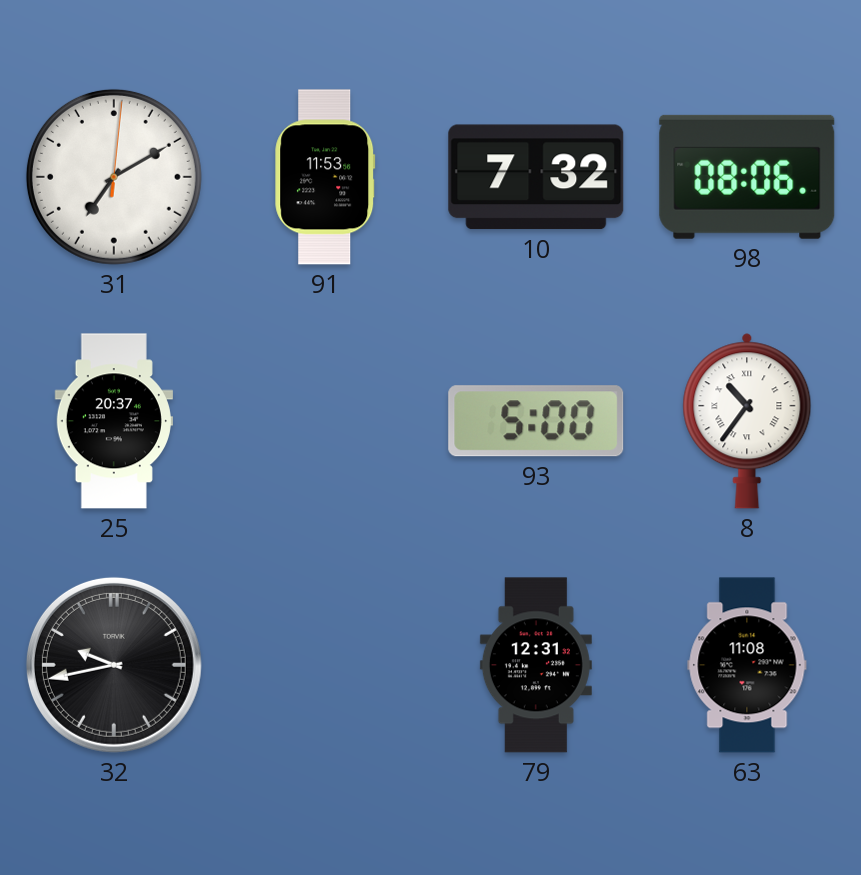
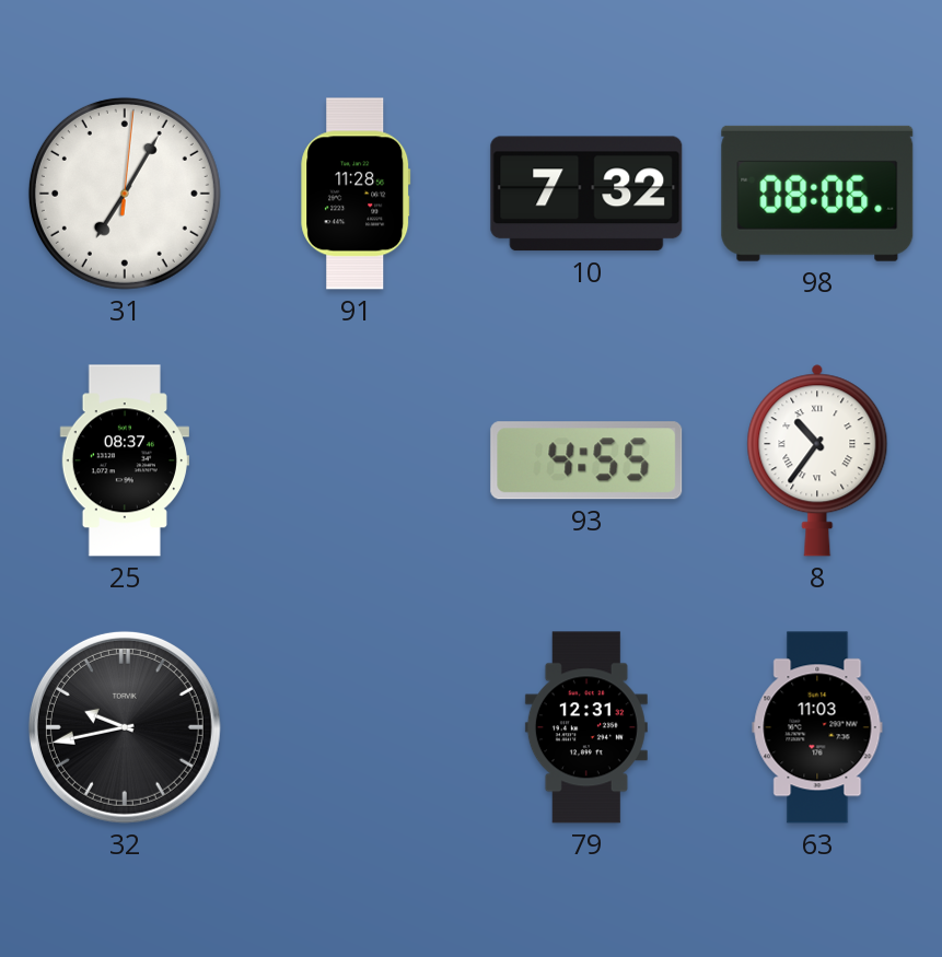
31: 7:10 -> 7:05
91: 11:53 -> 11:28
25: 20:37 -> 08:37
93: 5:00 -> 4:55
63: 11:08 -> 11:03
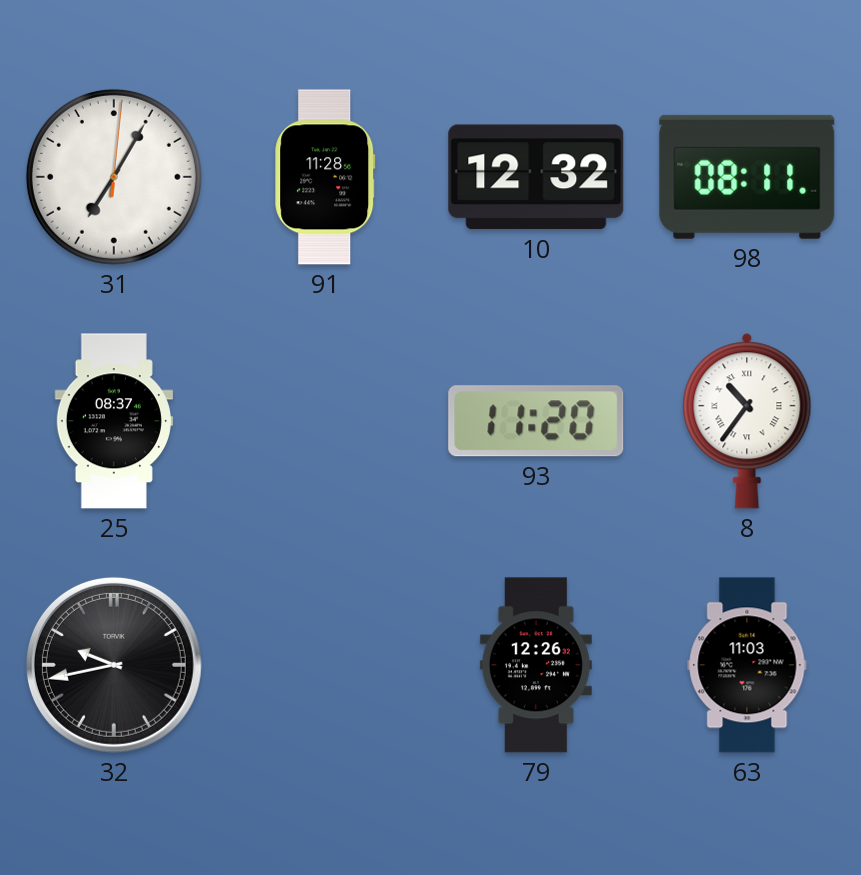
10: 7:32 -> 12:32
98: 08:06 -> 08:11
93: 4:55 -> 11:20
79: 12:31 -> 12:26
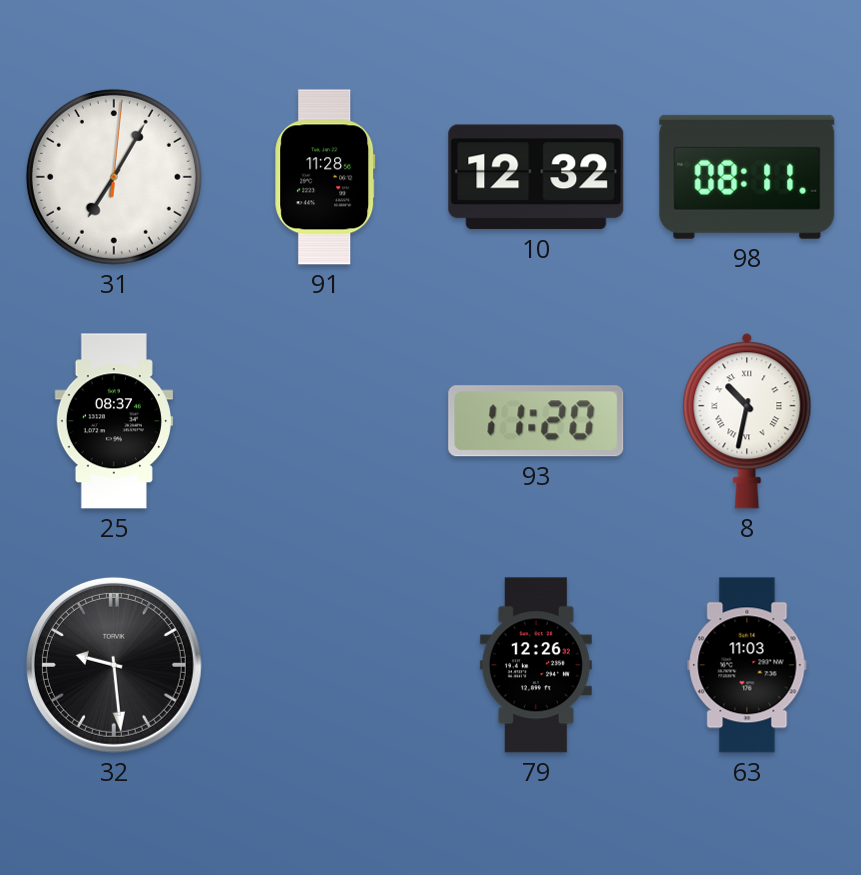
8: 10:36 -> 10:32
32: 9:43 -> 9:29
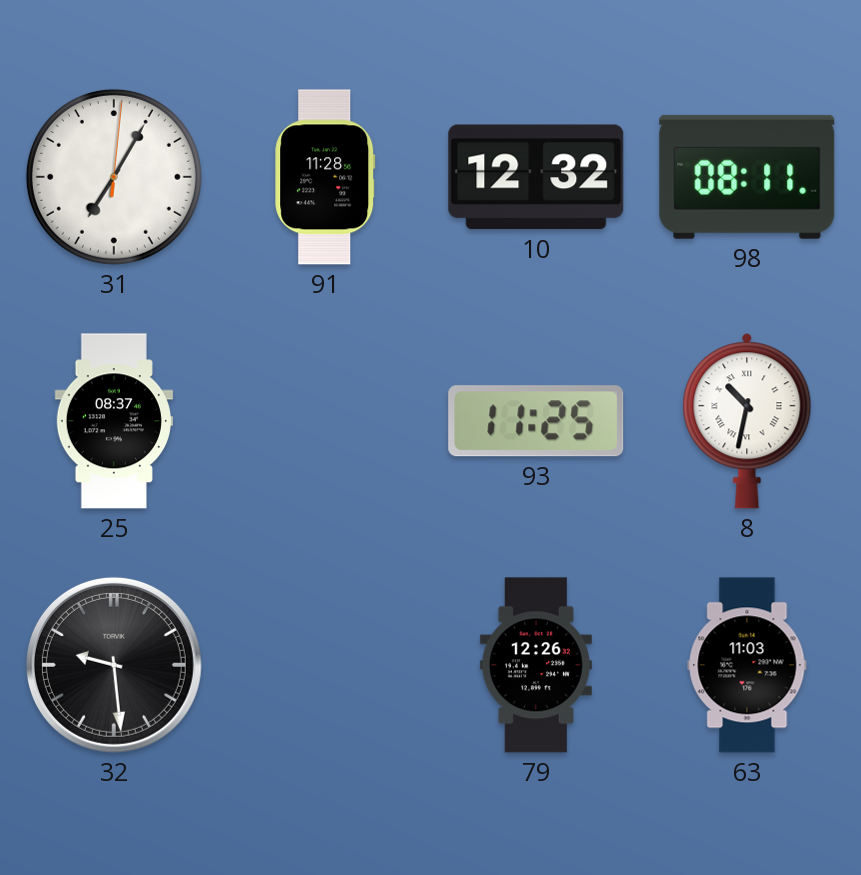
93: 11:20 -> 11:25
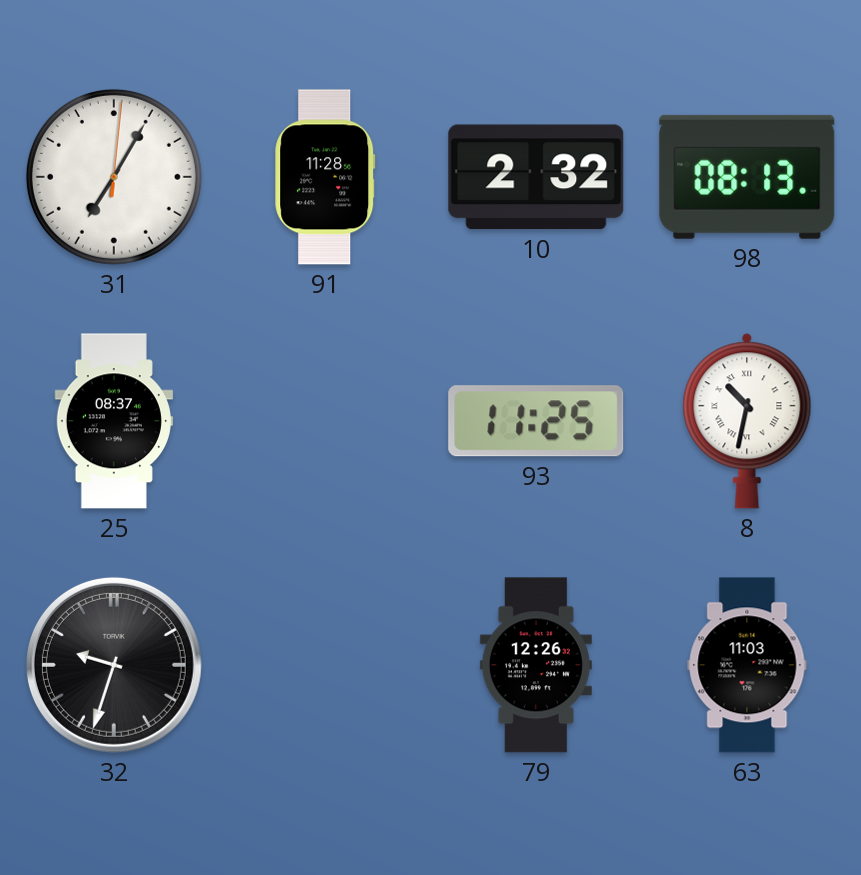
10: 12:32 -> 2:32
98: 08:11 -> 08:13
32: 9:29 -> 9:33
